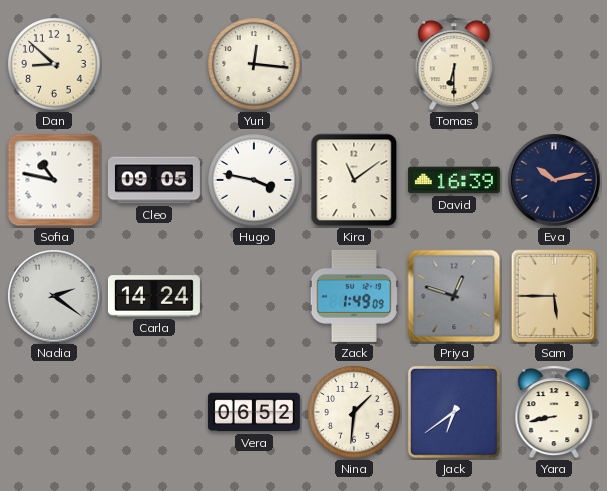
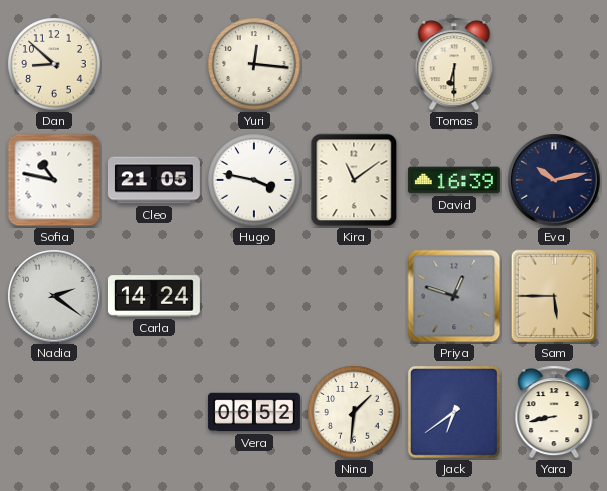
Cleo: 09:05 -> 21:05
Zack: 1:49 -> none
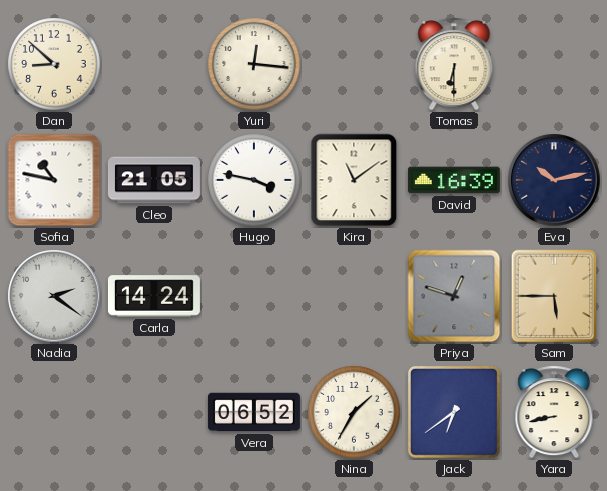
Nina: 1:31 -> 1:35
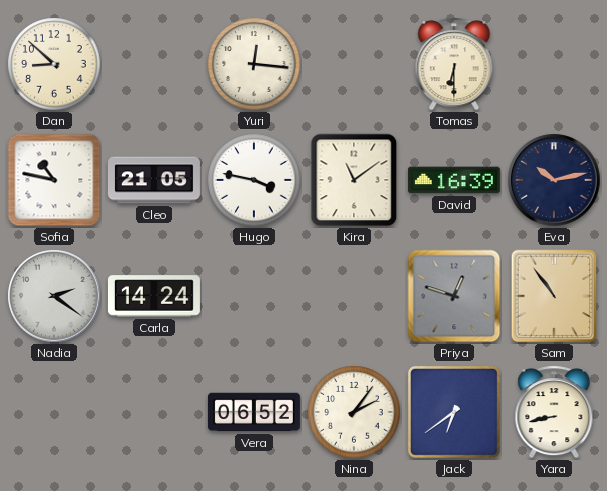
Sam: 5:45 -> 10:54
Nina: 1:35 -> 2:06
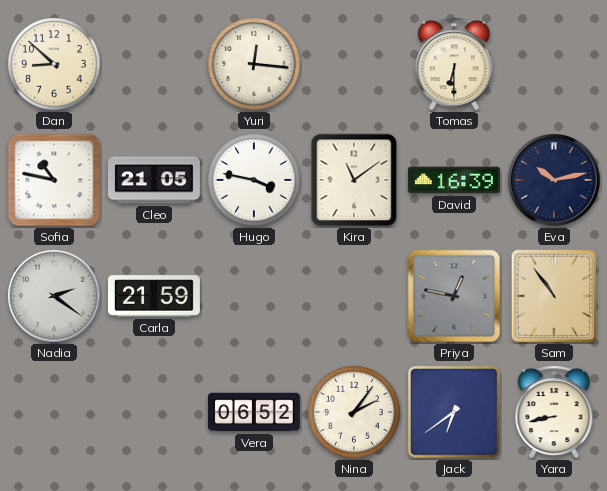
Carla: 14:24 -> 21:59
Priya: 12:48 -> 12:47
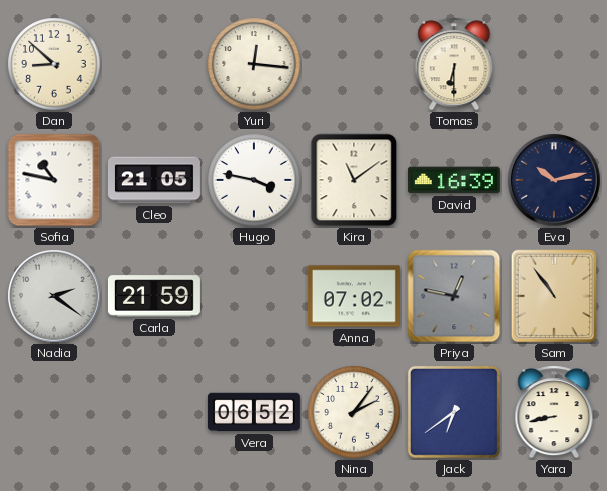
Anna: none -> 07:02
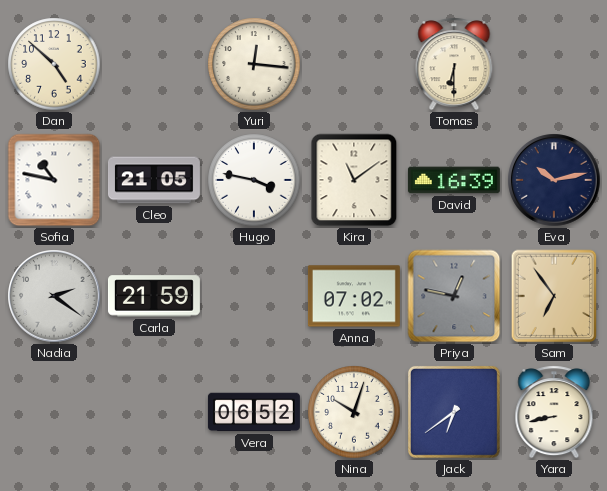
Dan: 8:52 -> 4:52
Sam: 10:54 -> 6:54
Nina: 2:06 -> 10:03
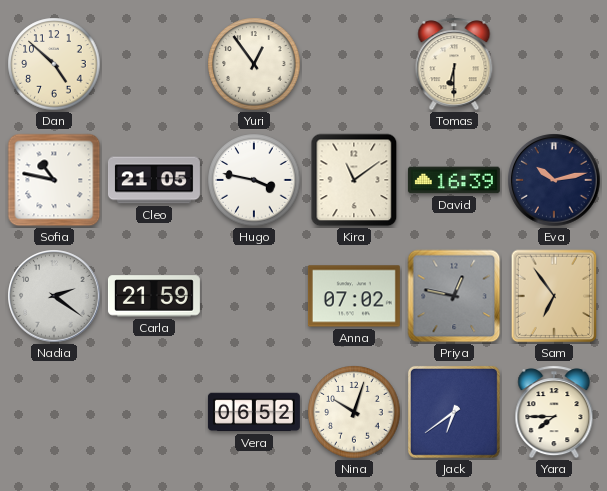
Yuri: 12:16 -> 12:54
Yara: 8:43 -> 7:45
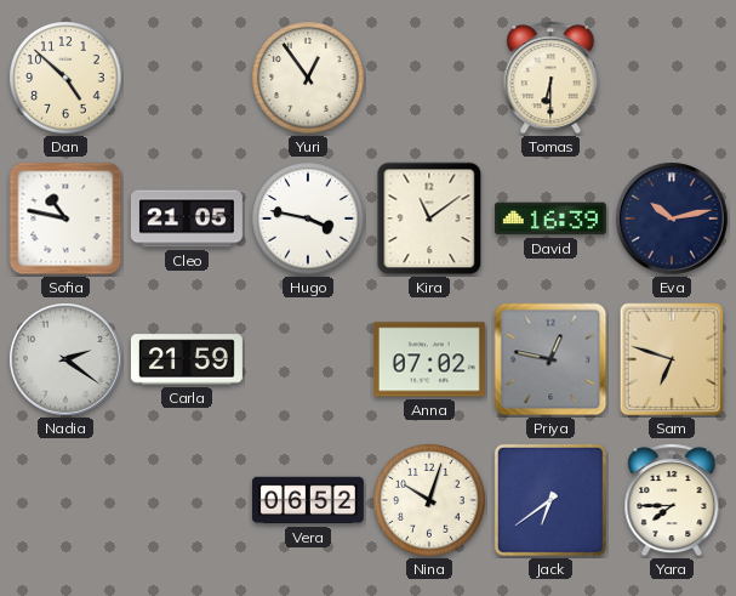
Sam: 6:54 -> 6:48
